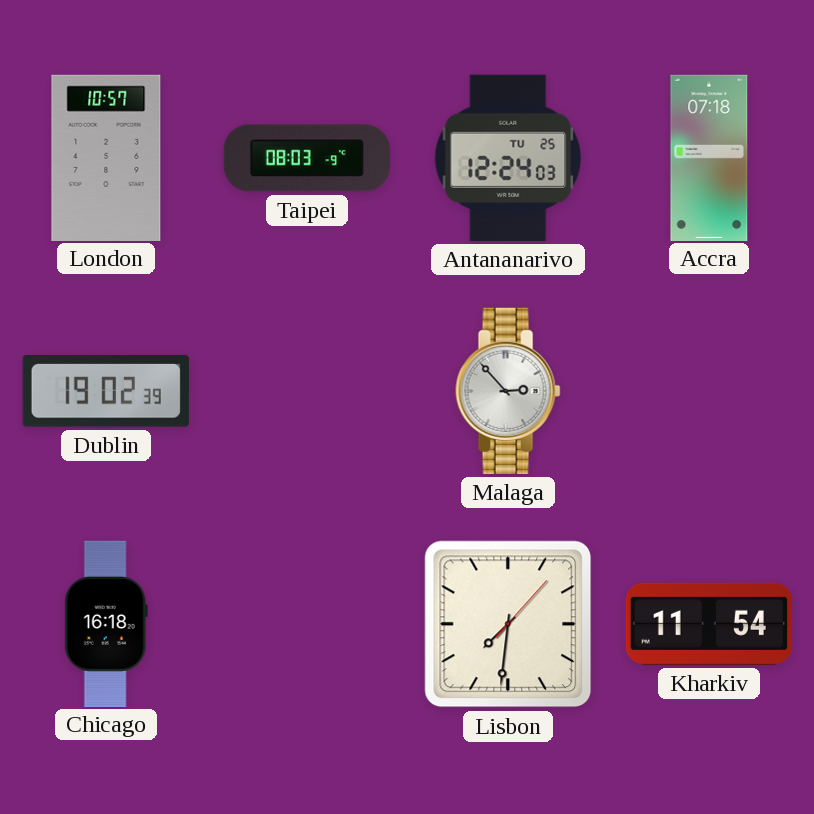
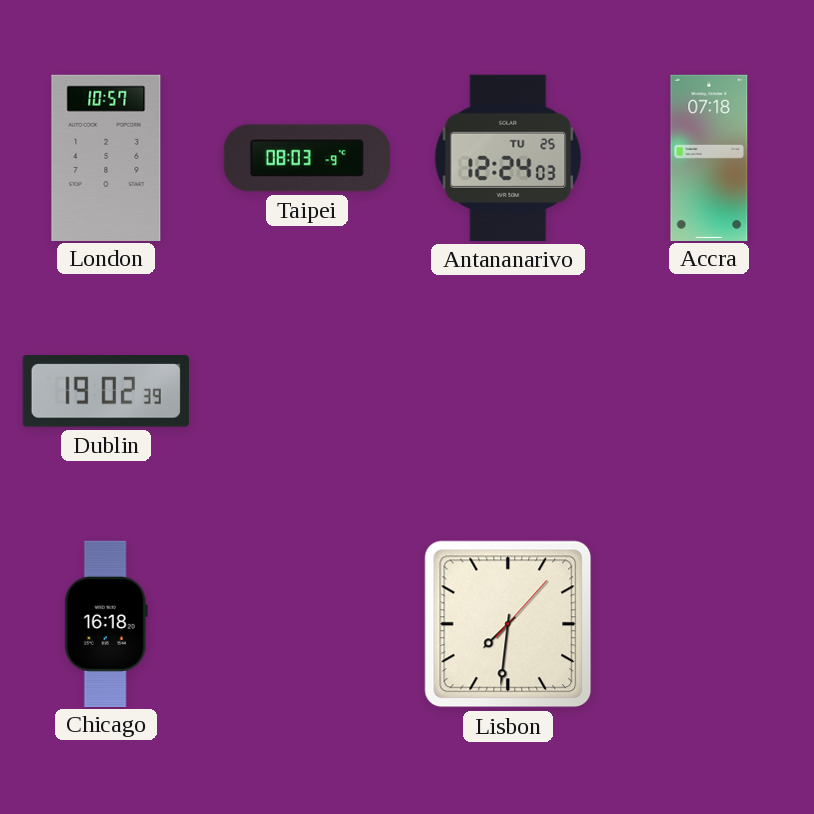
Malaga: 2:53 -> none
Kharkiv: 11:54 -> none
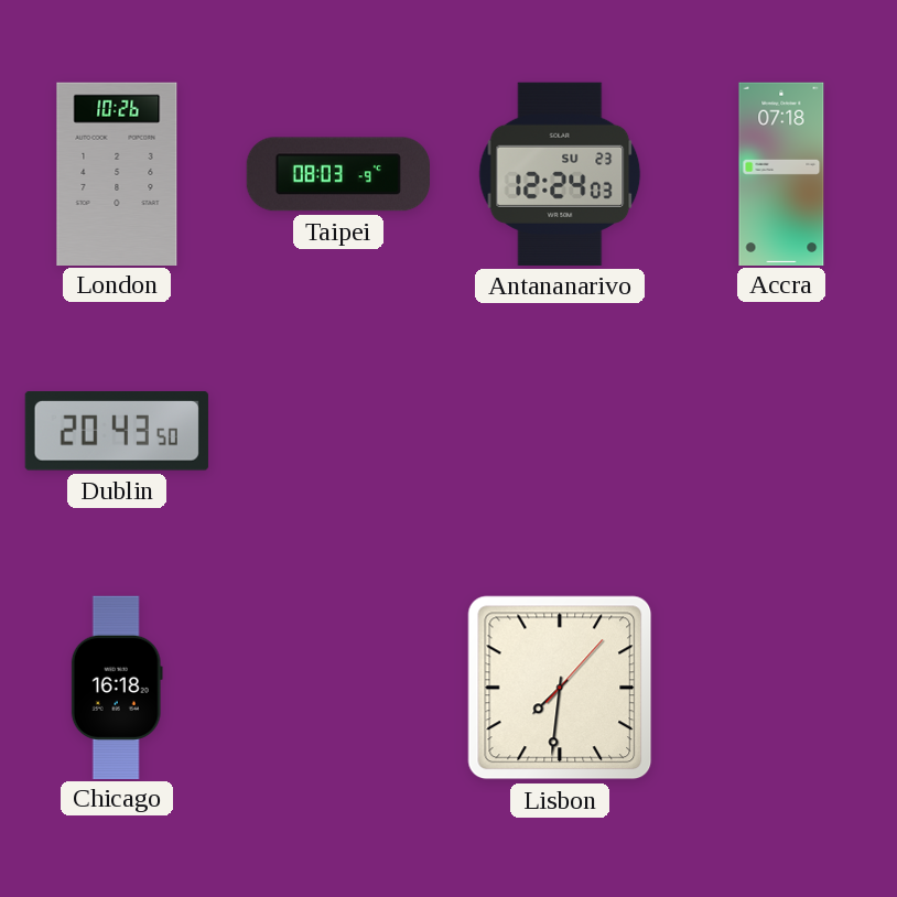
London: 10:57 -> 10:26
Antananarivo date: TU 25 -> SU 23
Dublin: 19:02 -> 20:43
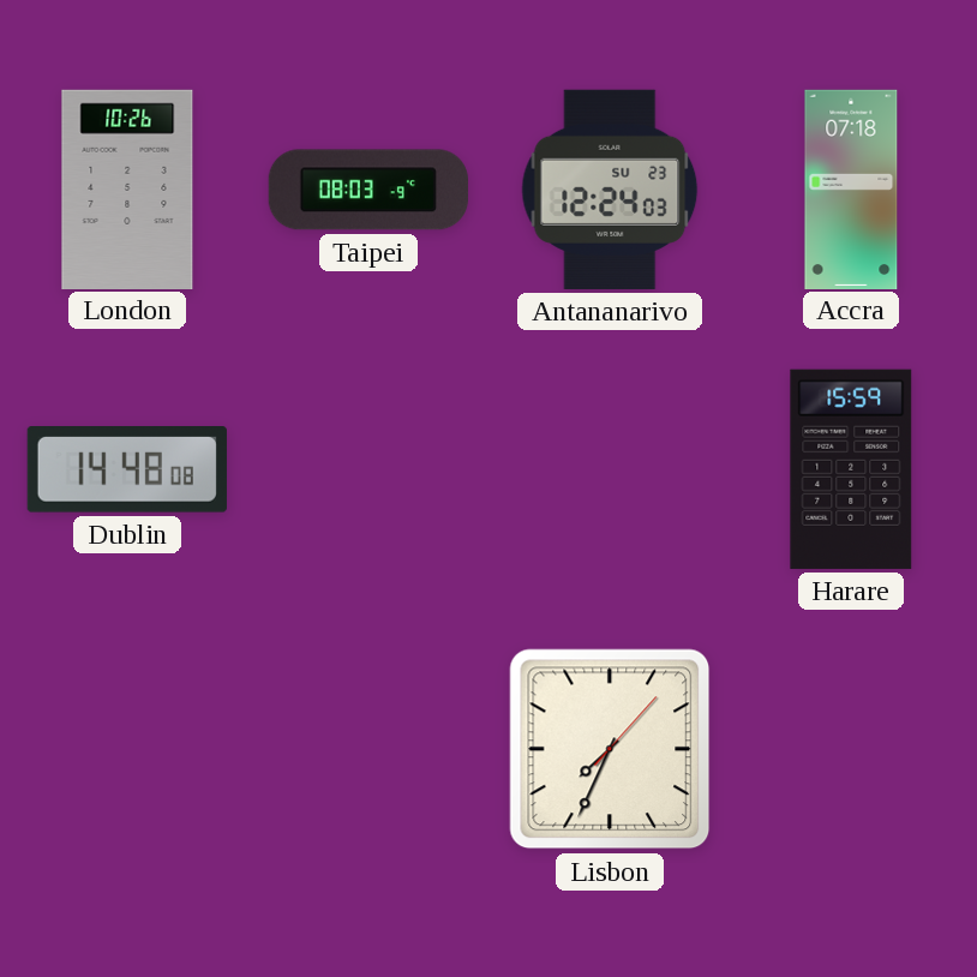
Dublin: 20:43 -> 14:48
Harare: none -> 15:59
Chicago: 16:18 -> none
Lisbon: 7:31 -> 7:34
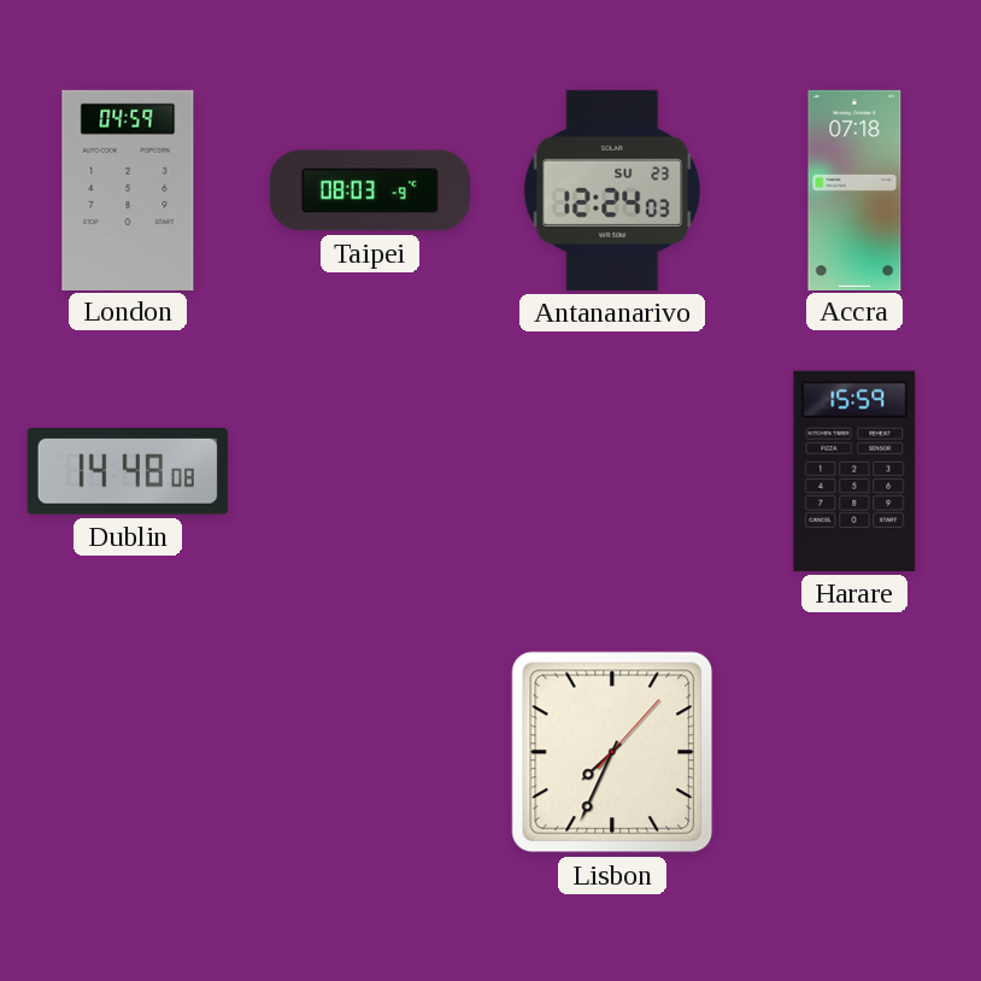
London: 10:26 -> 04:59
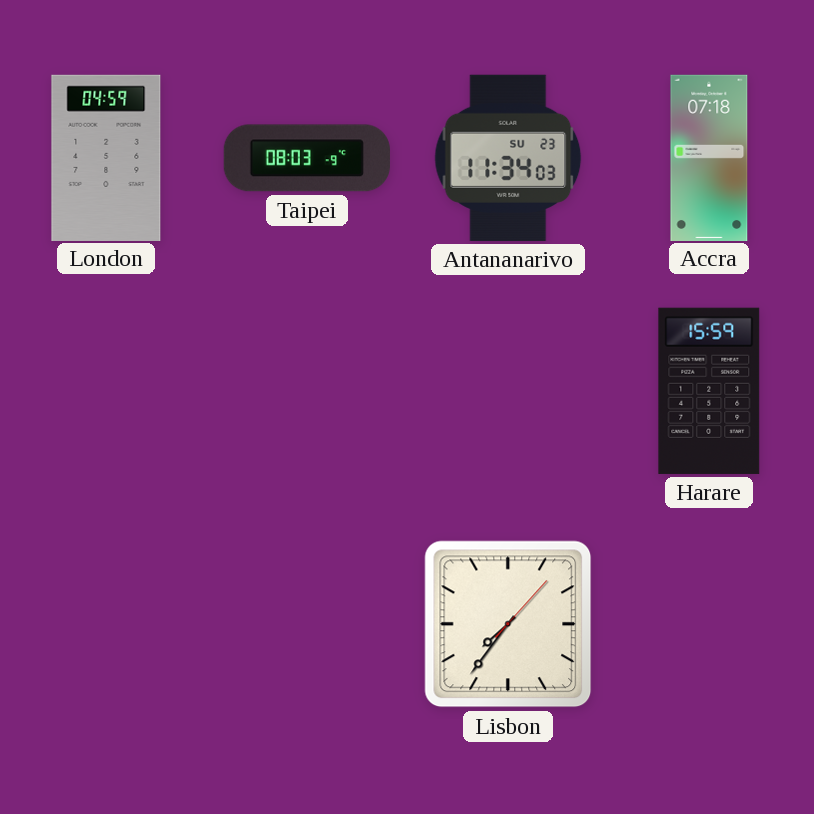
Antananarivo: 12:24 -> 11:34
Dublin: 14:48 -> none
Lisbon: 7:34 -> 7:36
